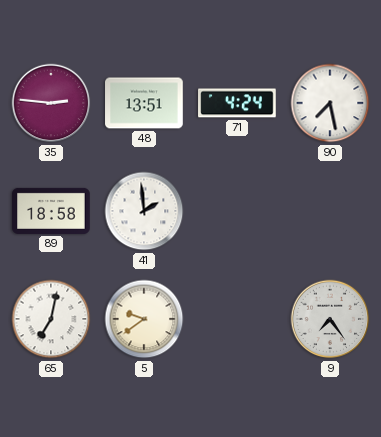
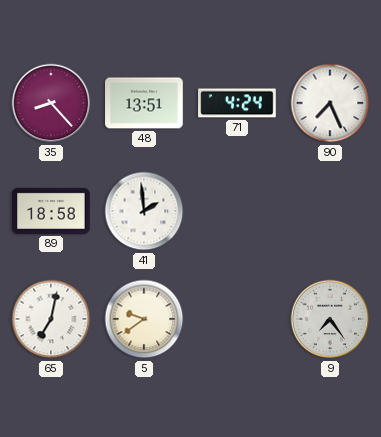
35: 2:46 -> 8:23
90: 7:28 -> 7:26
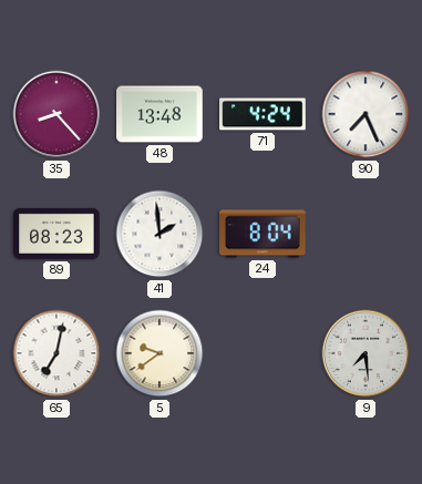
48: 13:51 -> 13:48
89: 18:58 -> 08:23
24: none -> 8:04
9: 7:24 -> 7:29
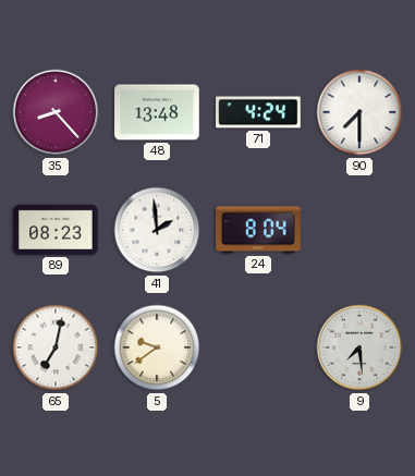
90: 7:26 -> 7:30
